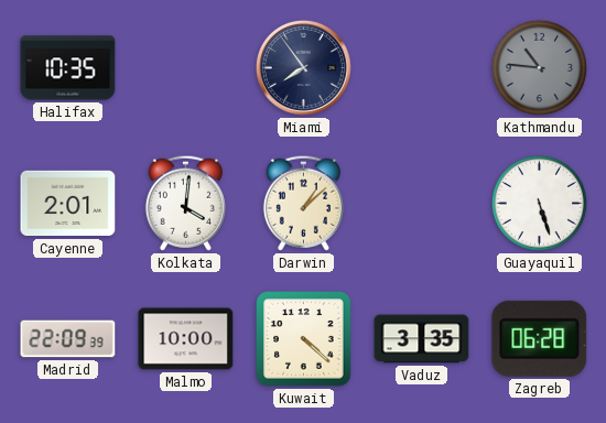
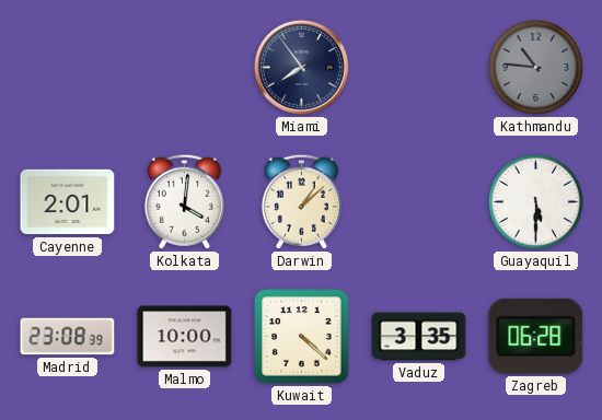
Halifax: 10:35 -> none
Guayaquil: 5:27 -> 5:30
Madrid: 22:09 -> 23:08
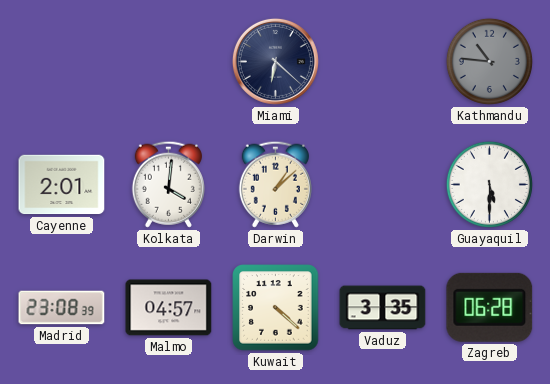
Miami: 7:54 -> 6:22
Malmo: 10:00 -> 04:57
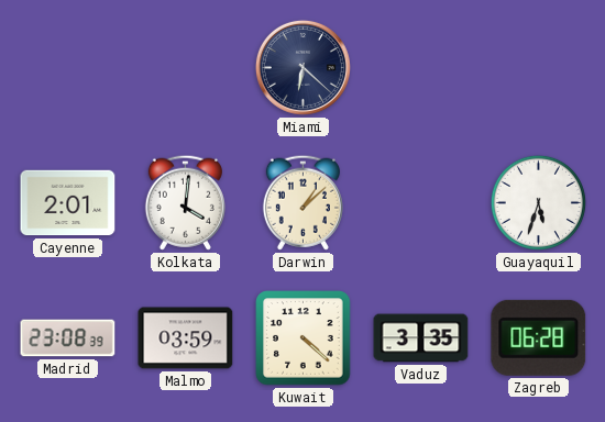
Kathmandu: 10:46 -> none
Guayaquil: 5:30 -> 5:33
Malmo: 04:57 -> 03:59
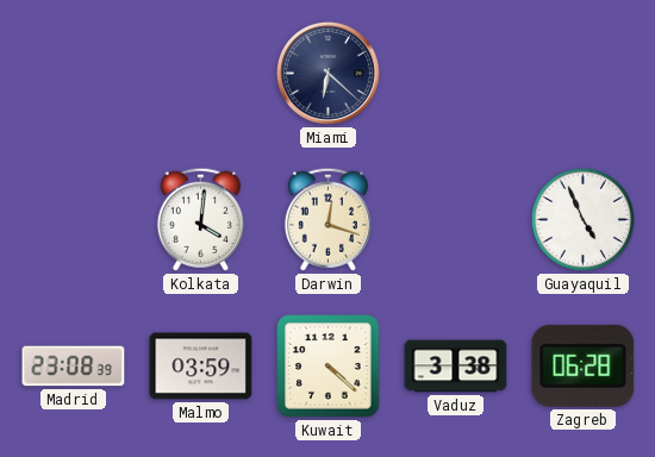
Cayenne: 2:01 -> none
Darwin: 1:08 -> 12:18
Guayaquil: 5:33 -> 4:56
Vaduz: 3:35 -> 3:38
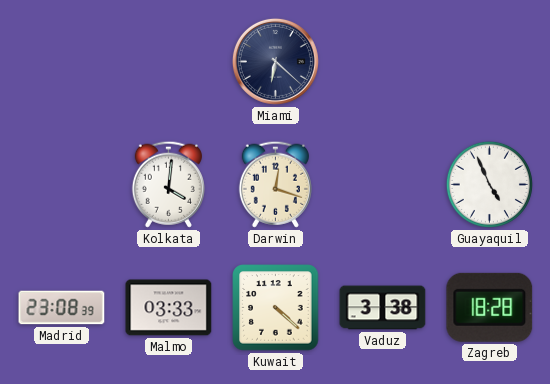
Malmo: 03:59 -> 03:33
Zagreb: 06:28 -> 18:28
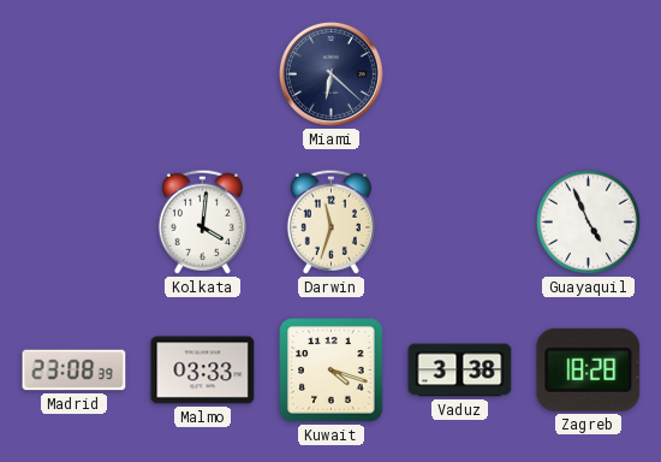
Darwin: 12:18 -> 11:33
Kuwait: 4:22 -> 4:18
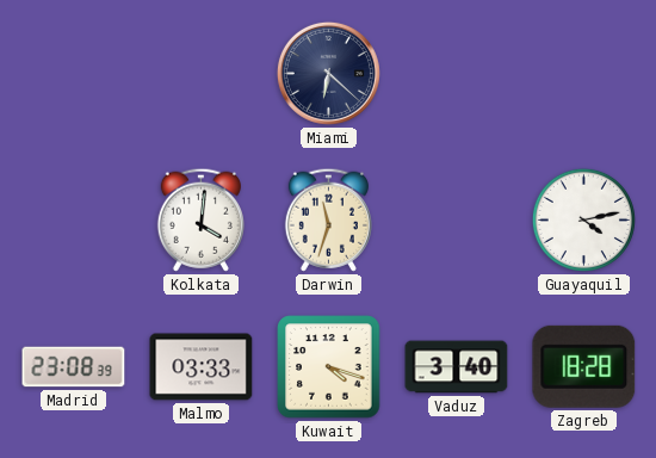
Guayaquil: 4:56 -> 4:13
Vaduz: 3:38 -> 3:40
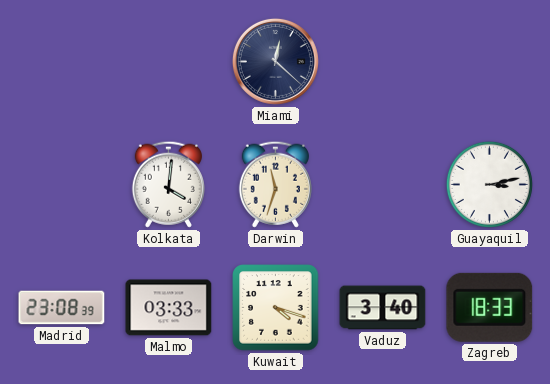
Miami: 6:22 -> 12:22
Guayaquil: 4:13 -> 3:13
Zagreb: 18:28 -> 18:33
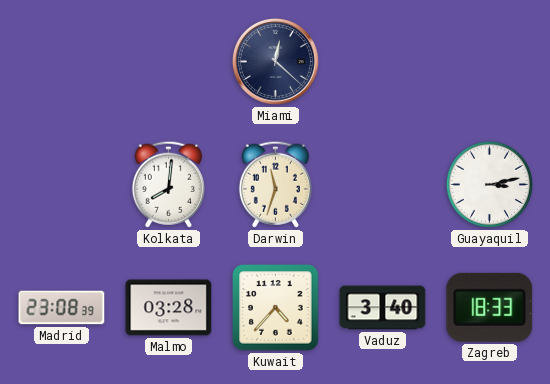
Kolkata: 4:01 -> 8:01
Malmo: 03:33 -> 03:28
Kuwait: 4:18 -> 4:37
